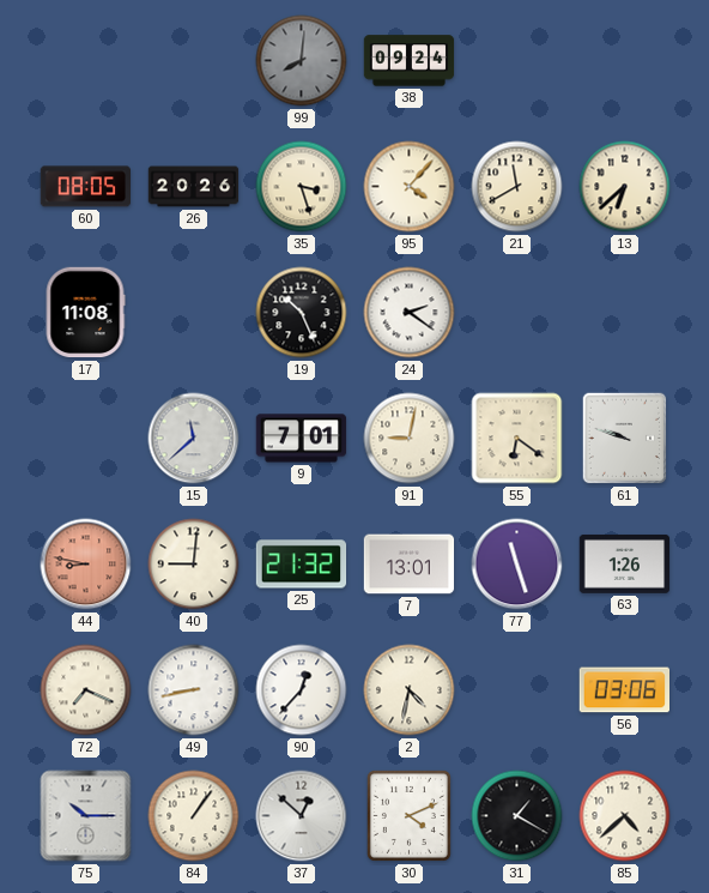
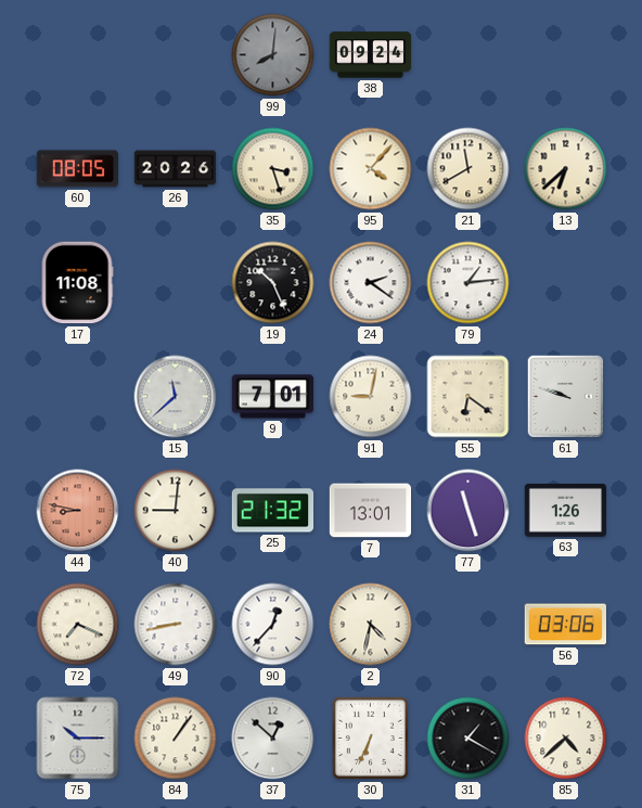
79: none -> 1:14
30: 4:11 -> 6:34
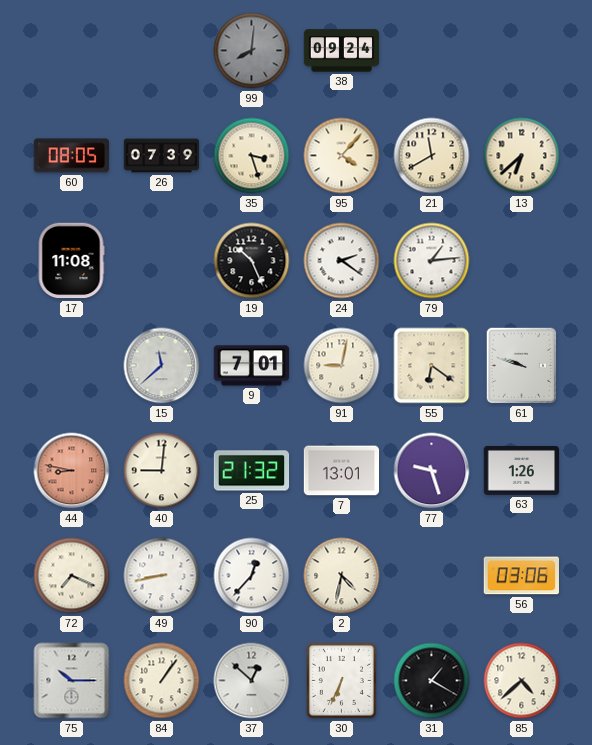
26: 20:26 -> 07:39
77: 11:27 -> 9:27
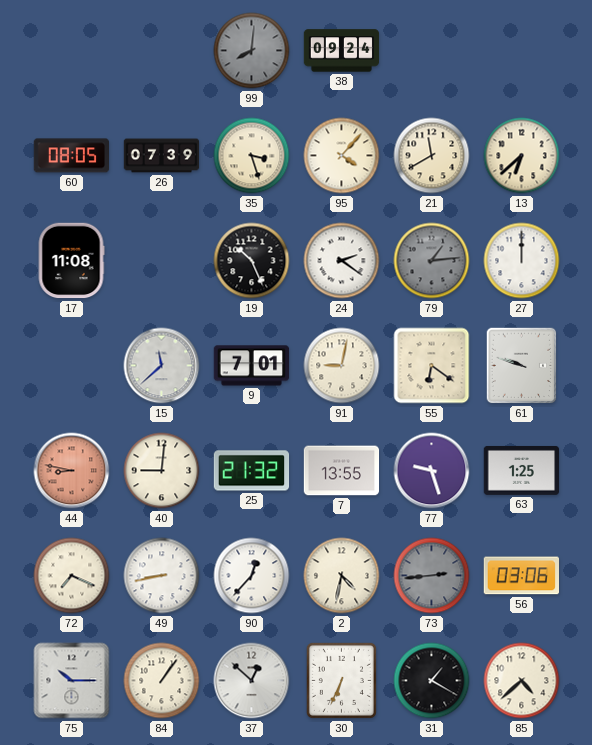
79 dial: white -> grey
27: none -> 12:00
7: 13:01 -> 13:55
63: 1:26 -> 1:25
73: none -> 2:44
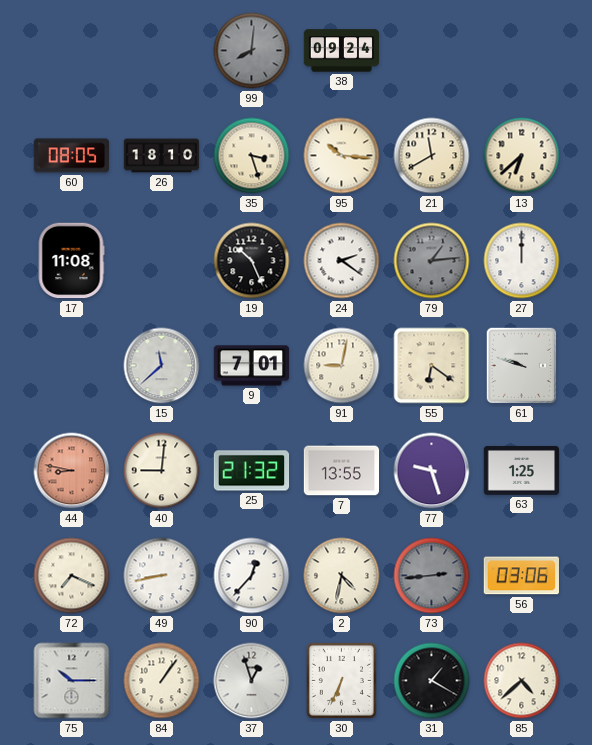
26: 07:39 -> 18:10
95: 4:07 -> 10:16
37: 12:52 -> 12:57
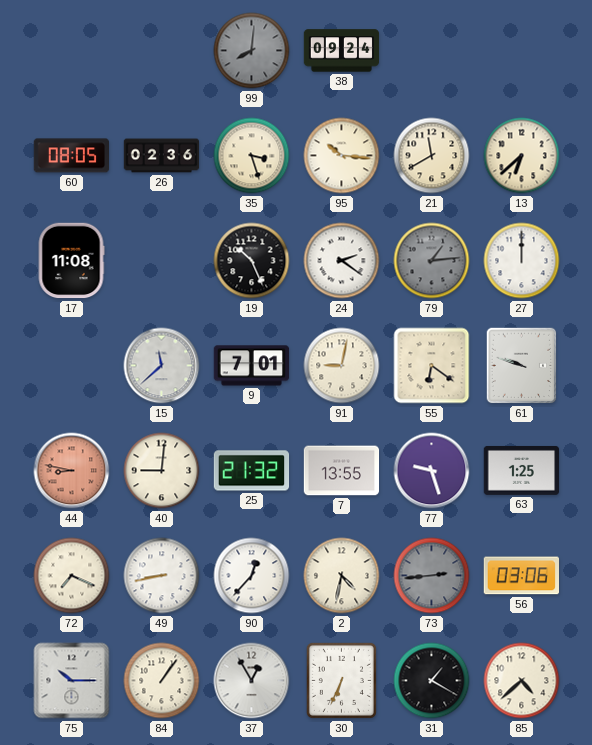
26: 18:10 -> 02:36
37: 12:57 -> 12:55
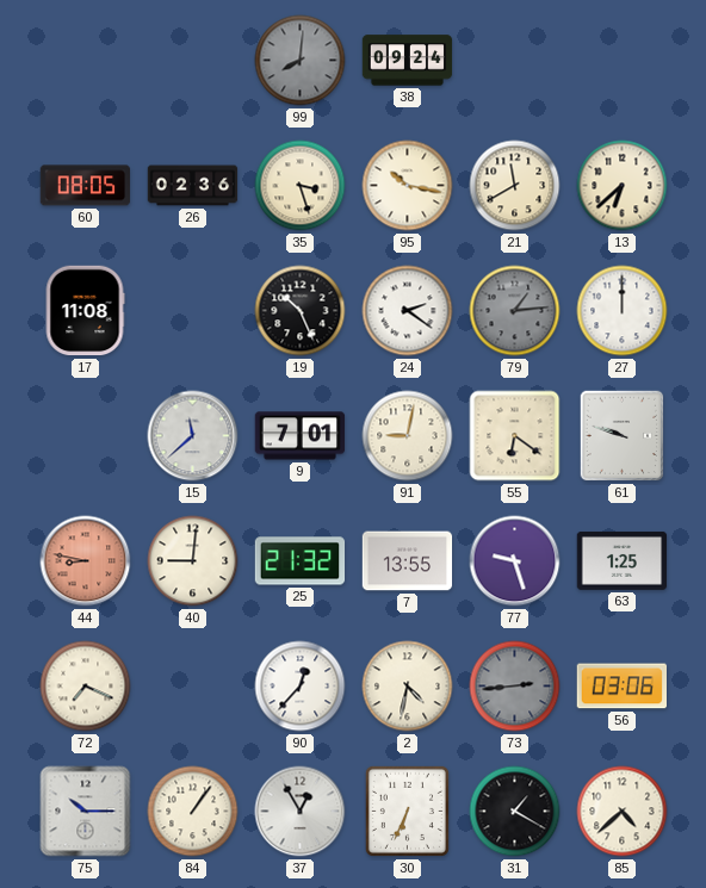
95: 10:16 -> 10:17
49: 8:43 -> none
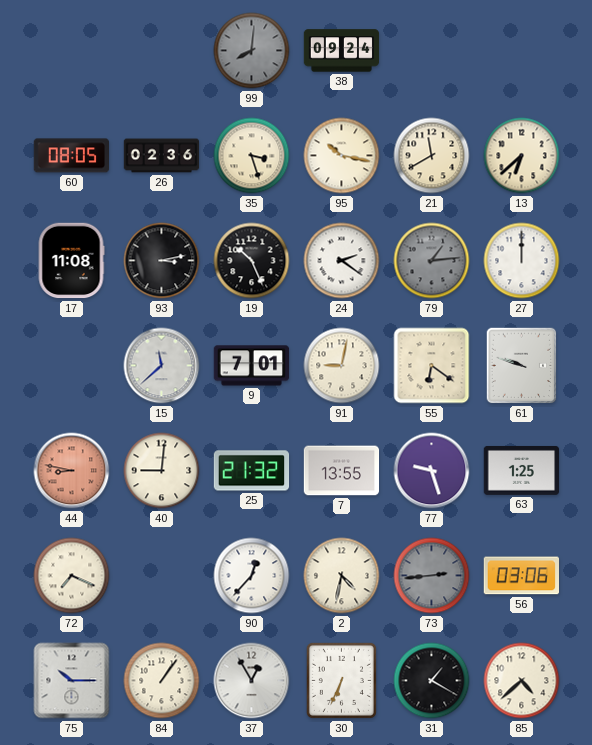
93: none -> 3:13
